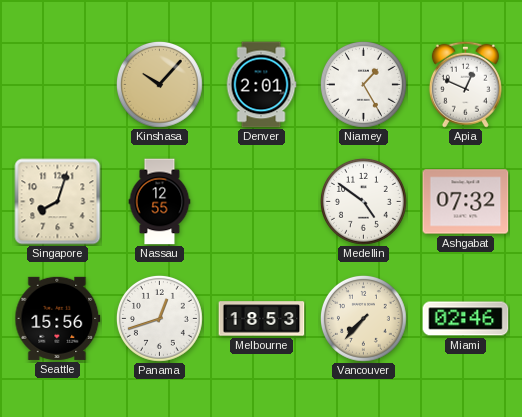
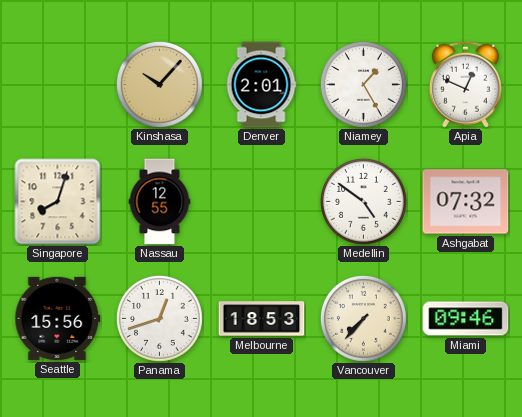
Miami: 02:46 -> 09:46
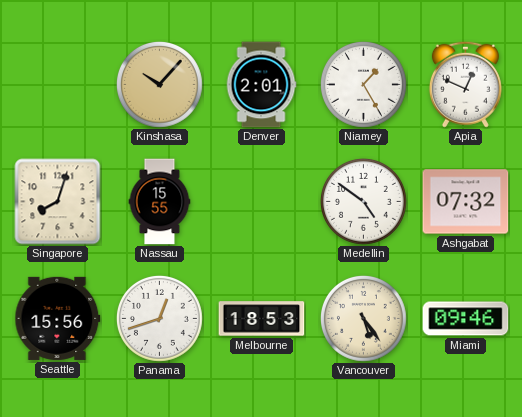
Nassau: 12:55 -> 15:55
Vancouver: 7:37 -> 5:24
